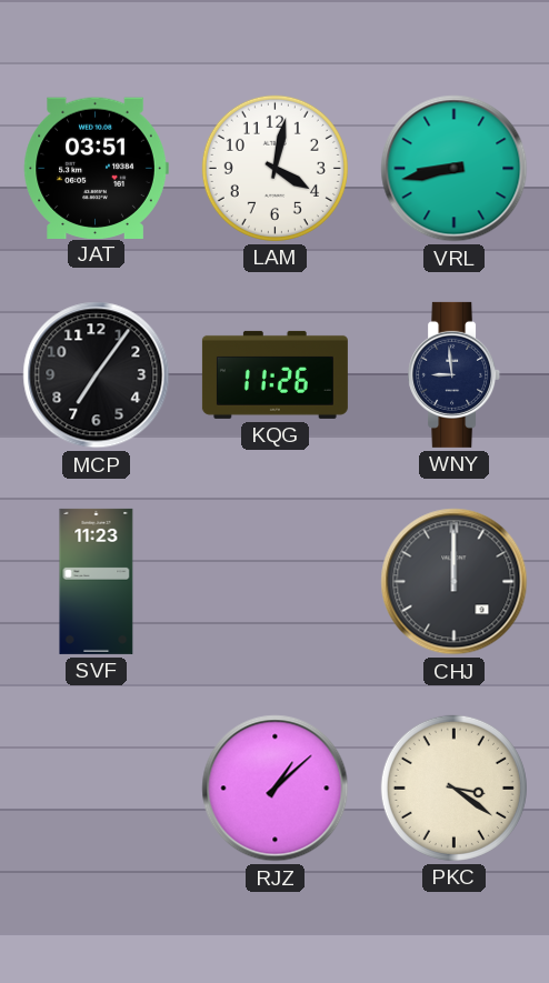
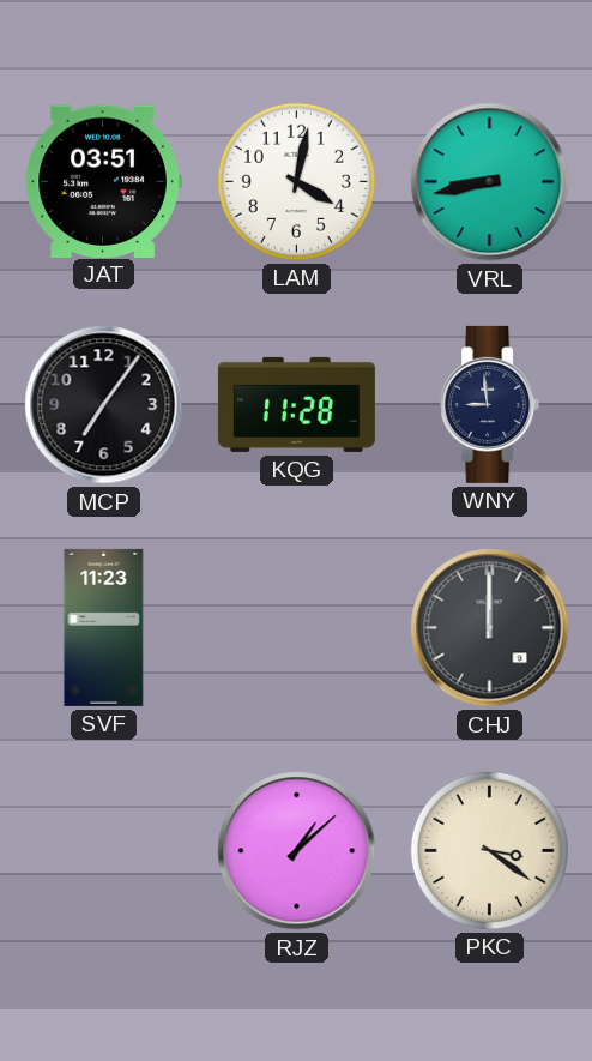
KQG: 11:26 -> 11:28
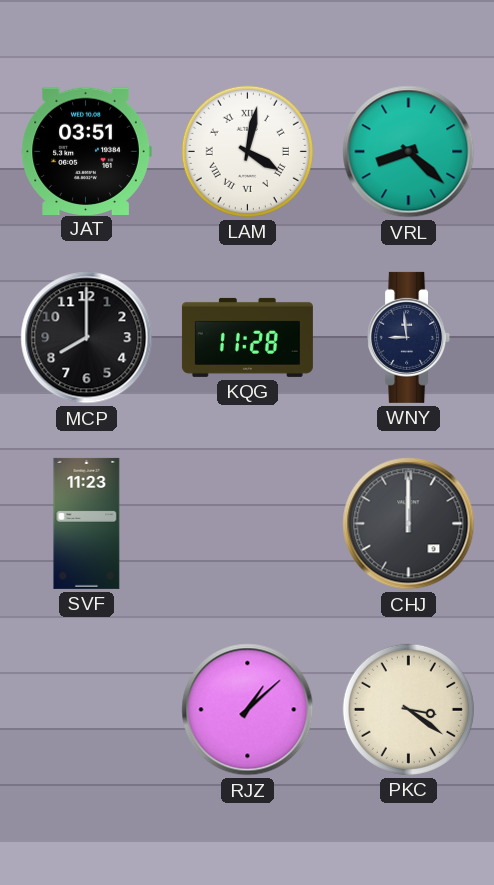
LAM numerals: Arabic -> Roman
VRL: 8:43 -> 8:22
MCP: 7:06 -> 8:00
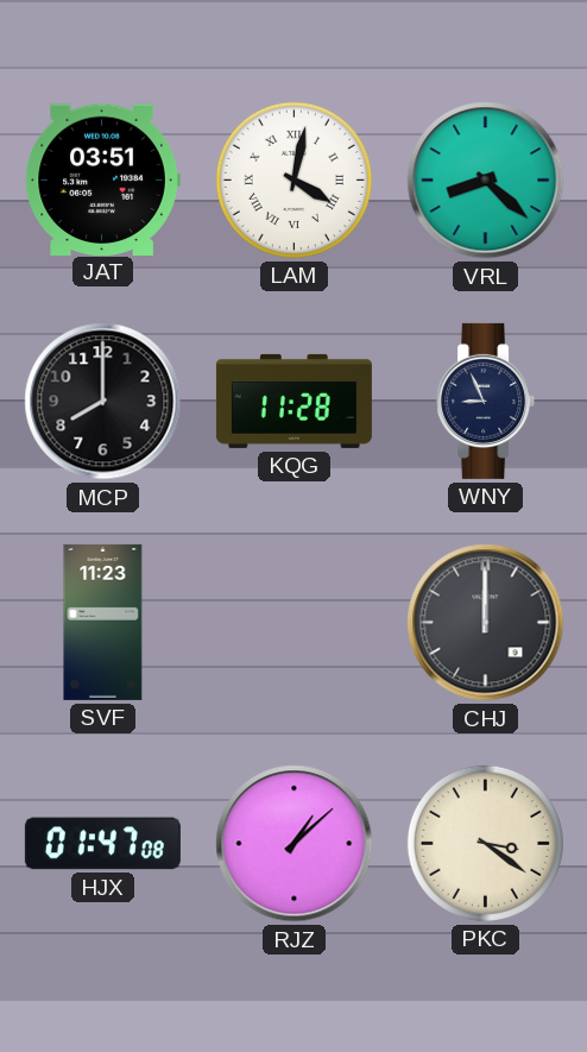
WNY: 8:59 -> 8:56
HJX: none -> 01:47
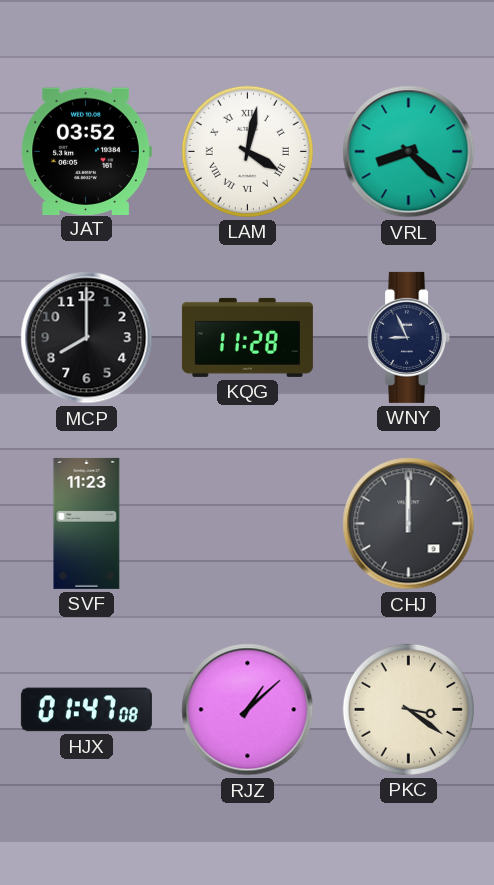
JAT: 03:51 -> 03:52
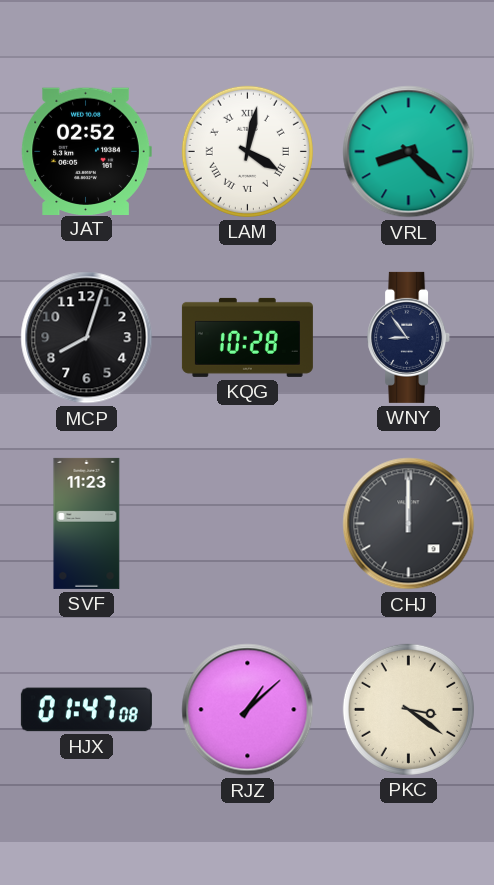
JAT: 03:52 -> 02:52
MCP: 8:00 -> 8:03
KQG: 11:28 -> 10:28
WNY: 8:56 -> 8:54
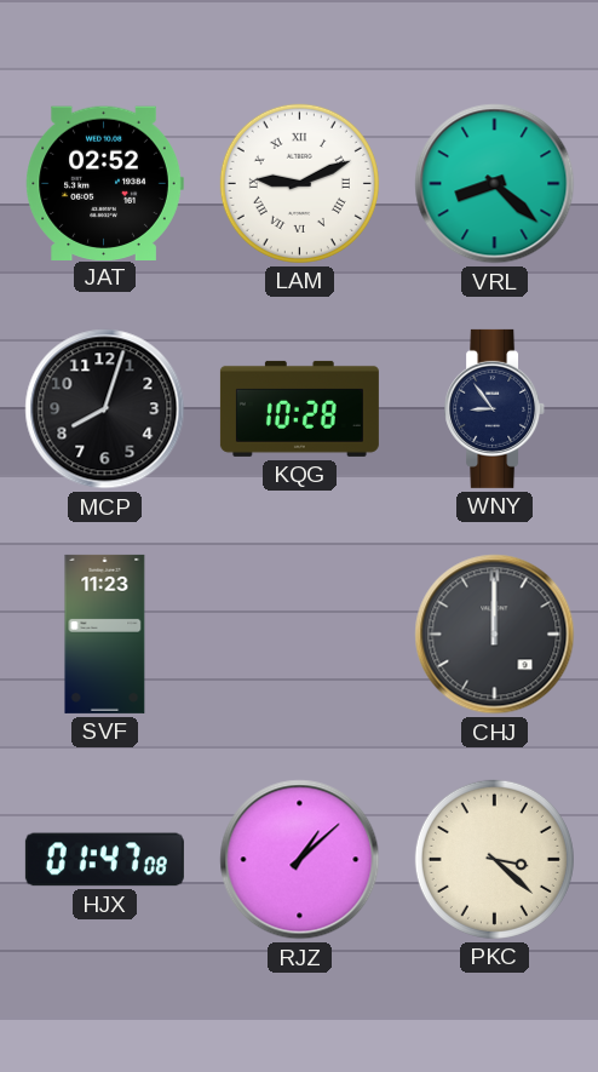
LAM: 4:02 -> 9:11
PKC: 3:21 -> 3:22
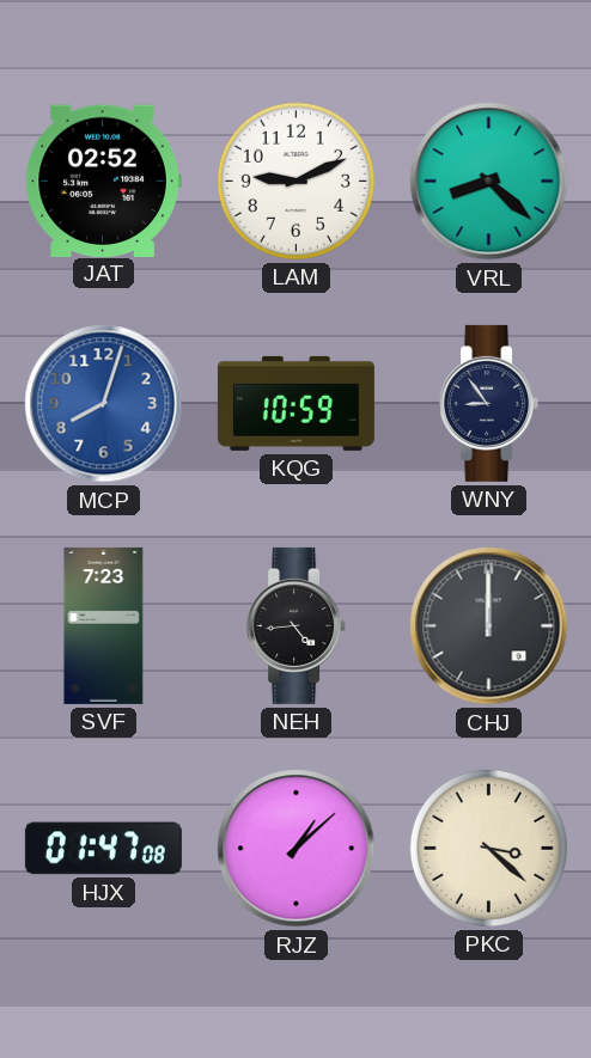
LAM numerals: Roman -> Arabic
MCP dial: black -> blue
KQG: 10:28 -> 10:59
SVF: 11:23 -> 7:23
NEH: none -> 4:44
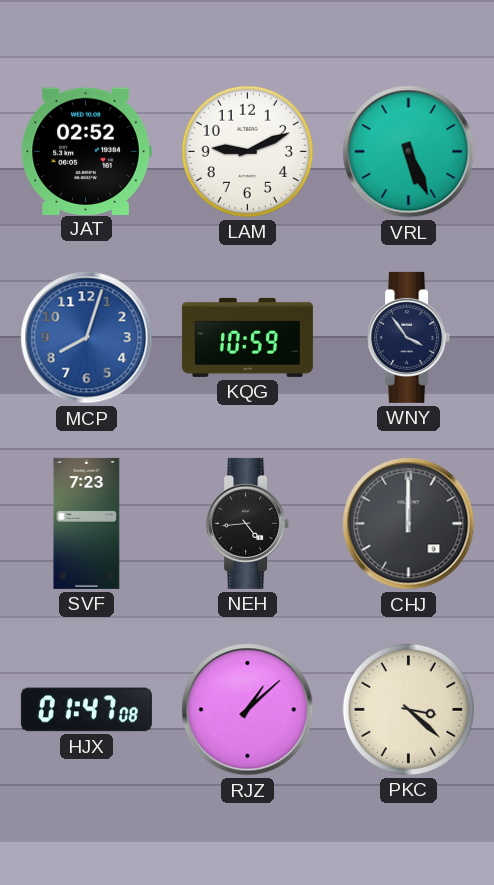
VRL: 8:22 -> 5:26
WNY: 8:54 -> 3:54
